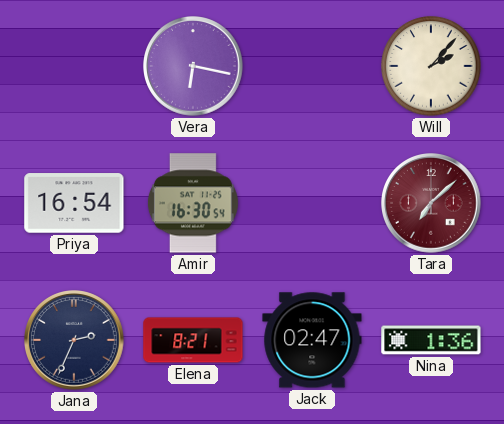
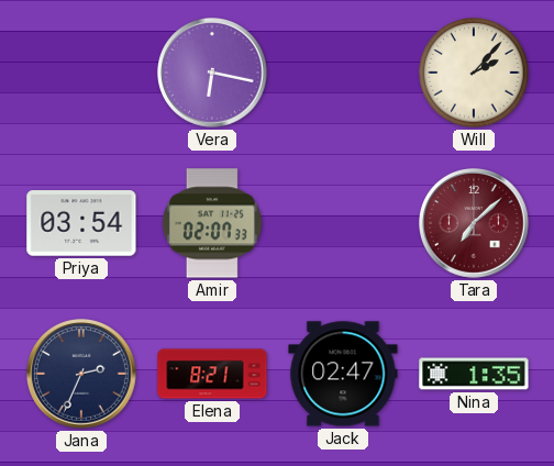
Priya: 16:54 -> 03:54
Amir: 16:30 -> 02:07
Nina: 1:36 -> 1:35
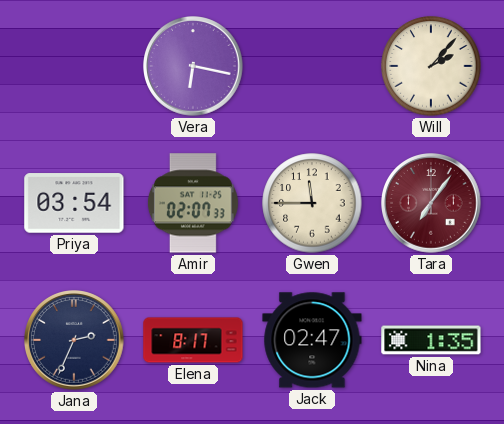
Gwen: none -> 11:45
Tara: 7:08 -> 7:06
Elena: 8:21 -> 8:17
